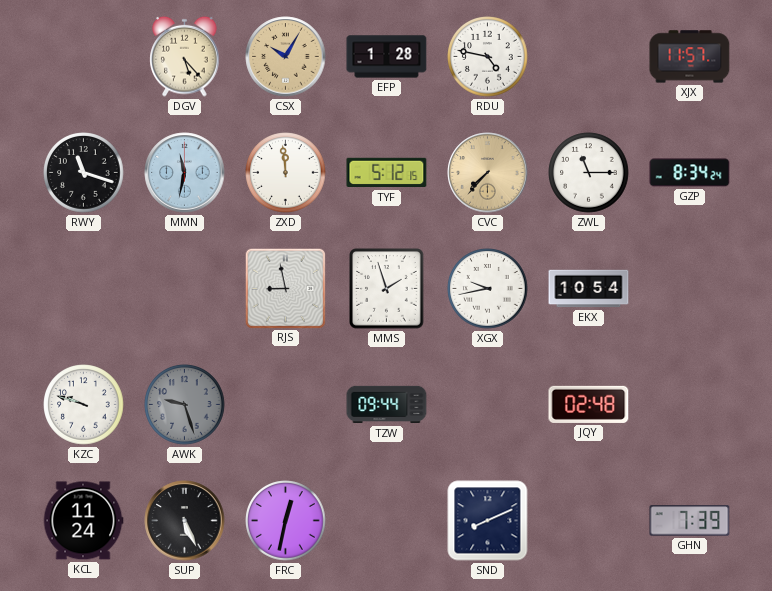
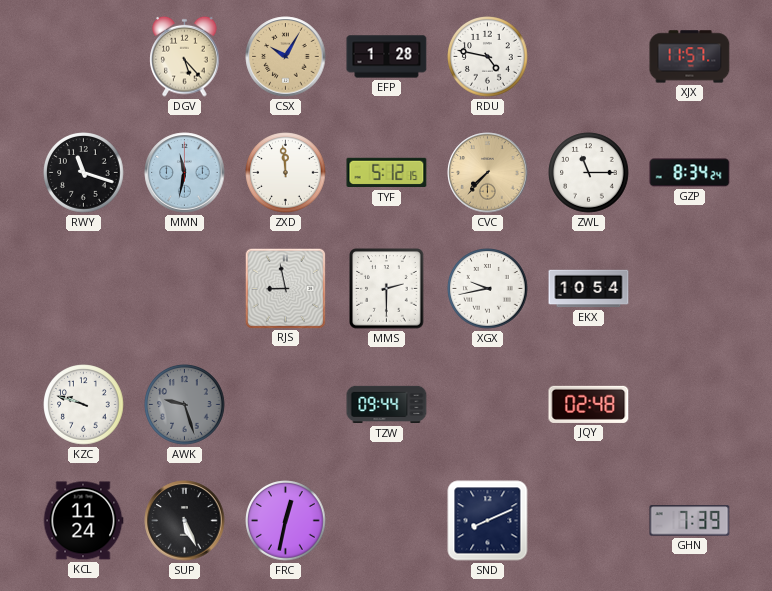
MMS: 1:57 -> 2:30
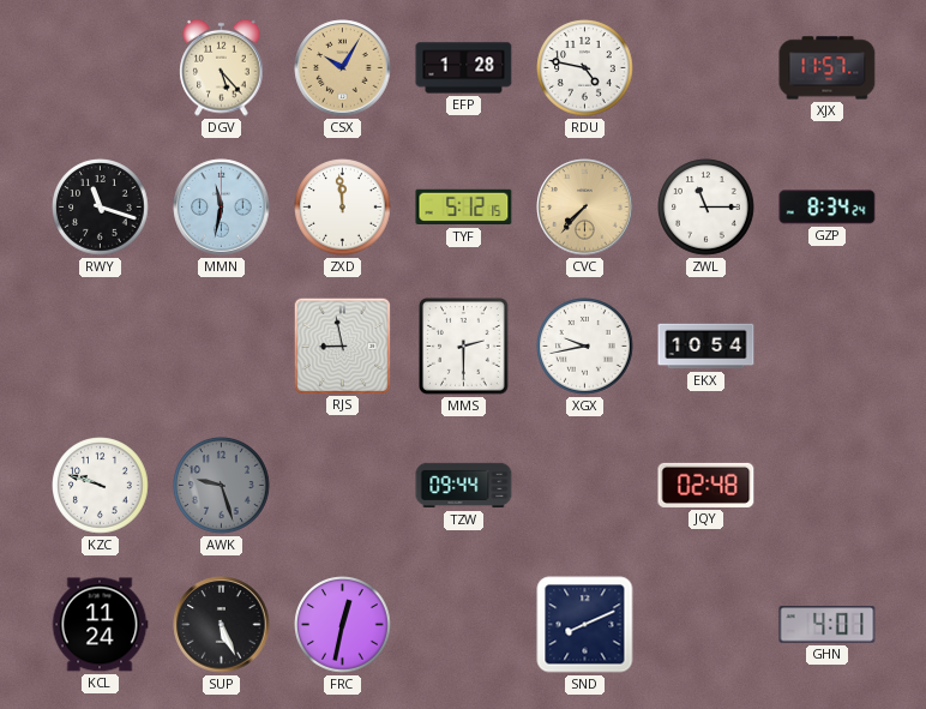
GHN: 7:39 -> 4:01
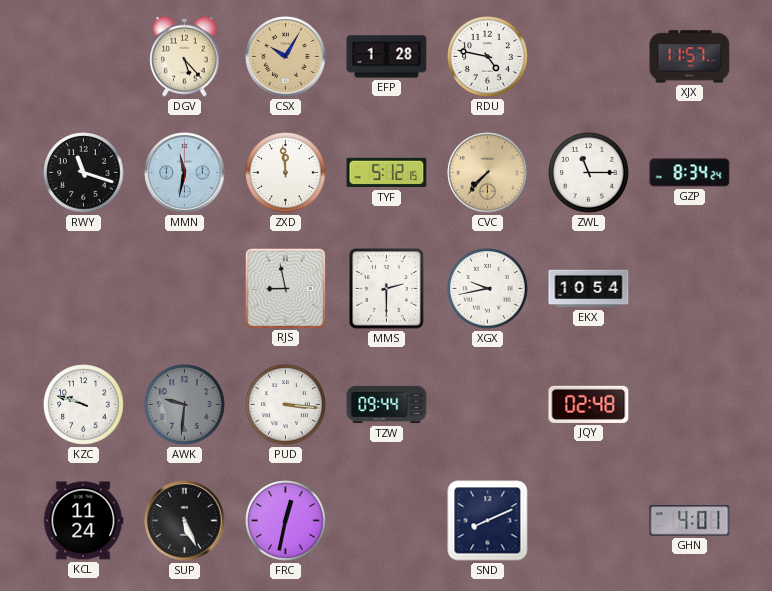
AWK: 9:27 -> 9:31
PUD: none -> 3:16
